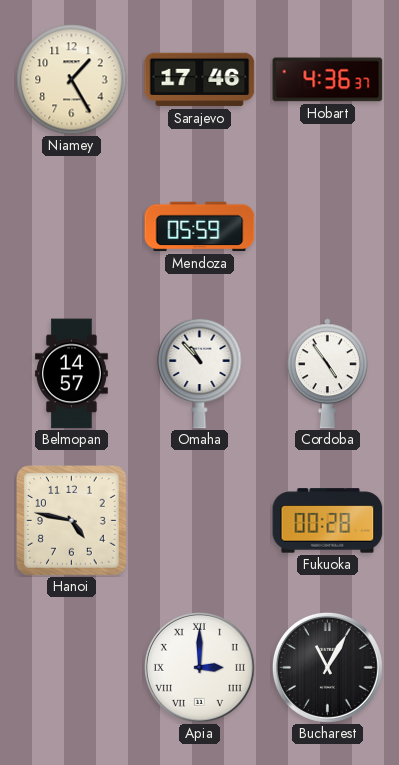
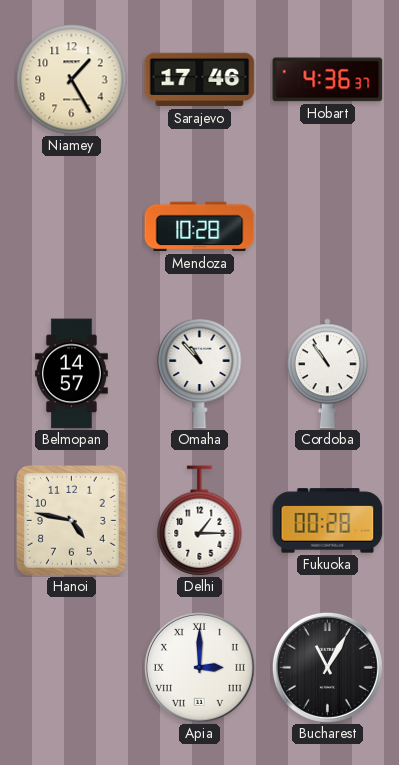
Mendoza: 05:59 -> 10:28
Cordoba: 4:54 -> 10:54
Delhi: none -> 1:15
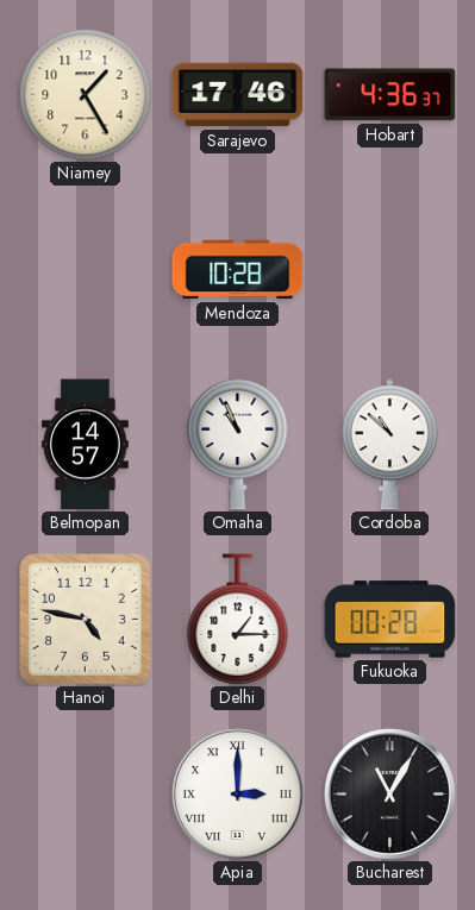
Omaha: 10:53 -> 10:56
Cordoba: 10:54 -> 10:52
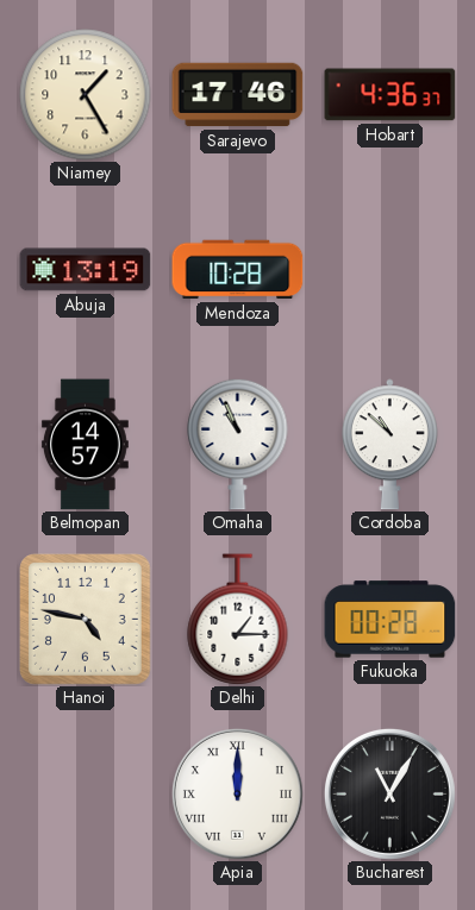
Abuja: none -> 13:19
Apia: 3:00 -> 12:00
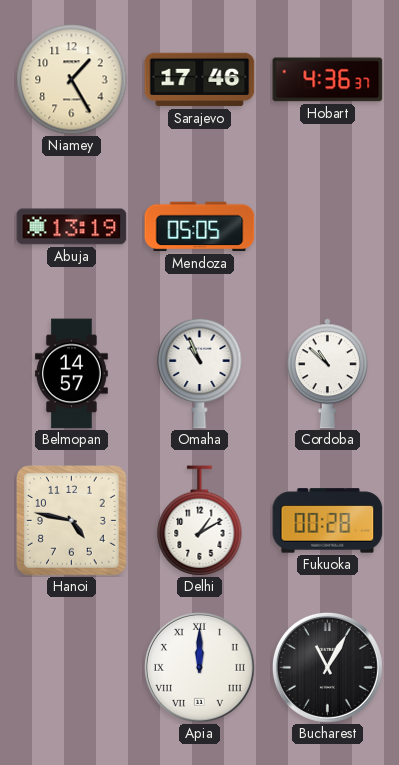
Mendoza: 10:28 -> 05:05
Delhi: 1:15 -> 1:10
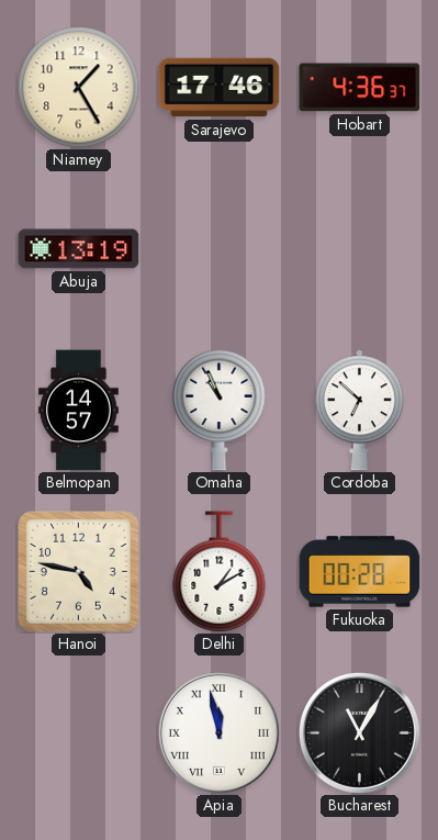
Mendoza: 05:05 -> none
Cordoba: 10:52 -> 6:52
Apia: 12:00 -> 11:58
